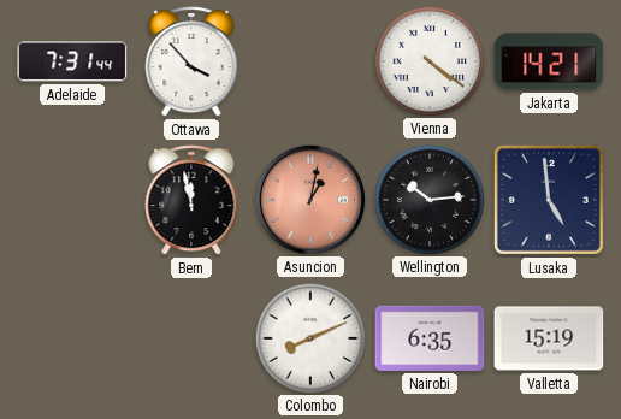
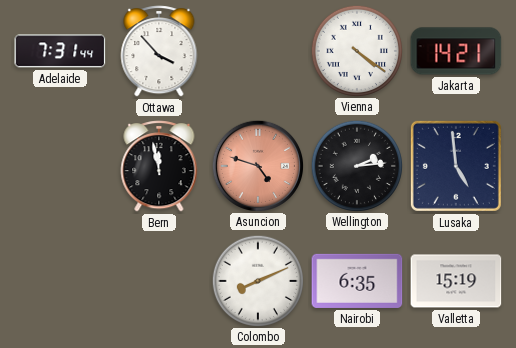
Asuncion: 1:02 -> 4:48
Wellington: 10:14 -> 2:14
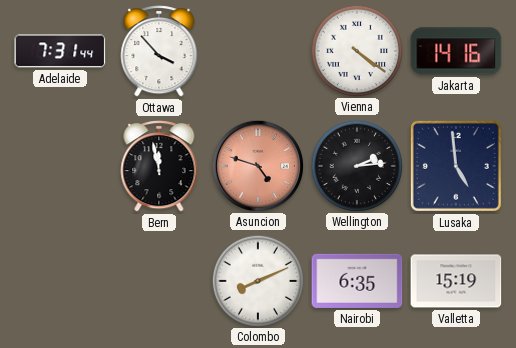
Jakarta: 14:21 -> 14:16
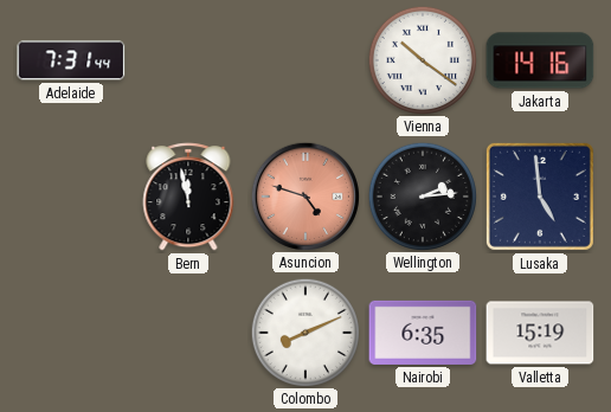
Ottawa: 3:53 -> none
Vienna: 4:21 -> 10:21
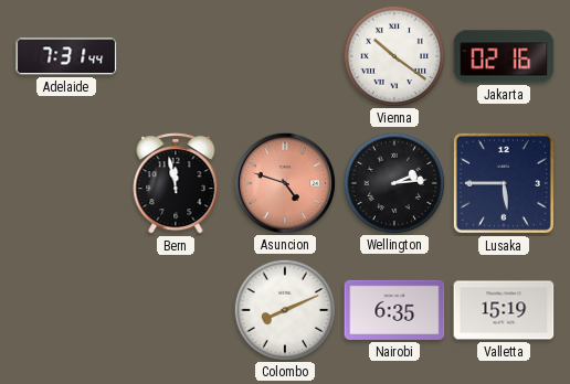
Jakarta: 14:16 -> 02:16
Lusaka: 4:59 -> 5:45
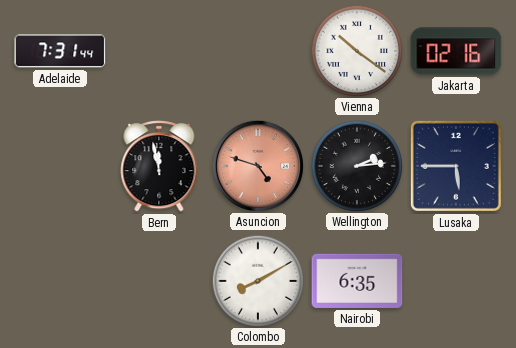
Colombo: 8:11 -> 8:10
Valletta: 15:19 -> none
